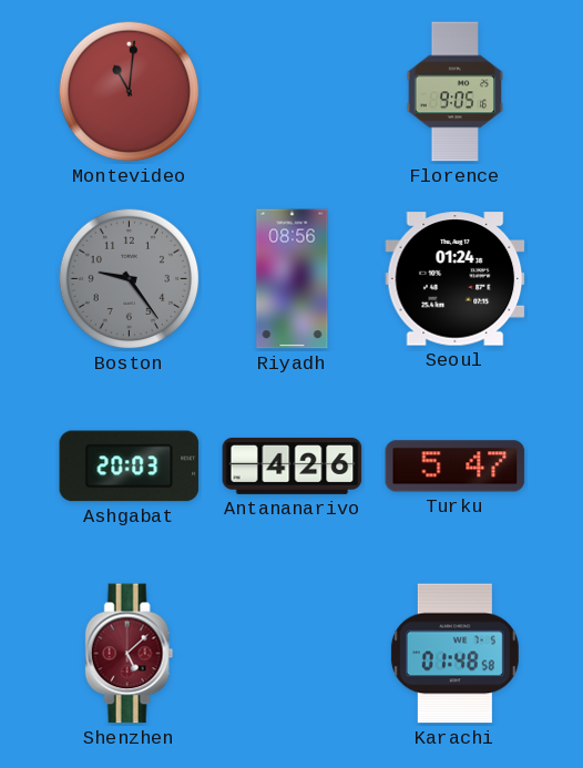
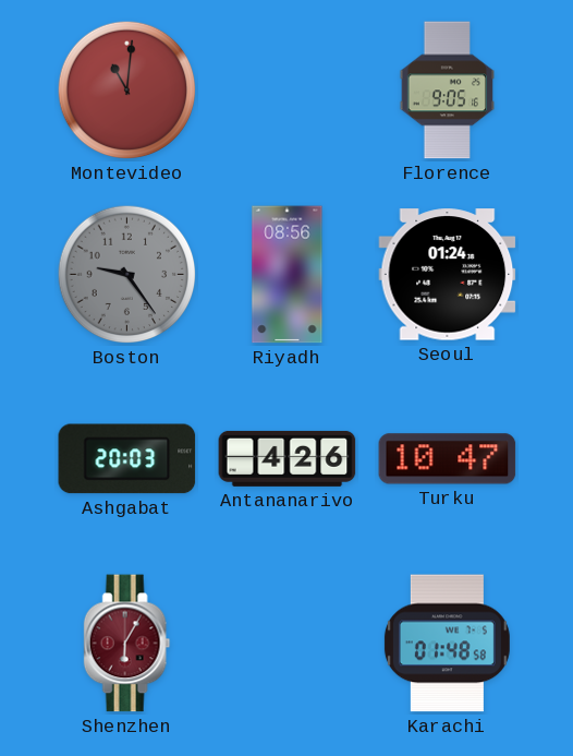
Turku: 5:47 -> 10:47
Shenzhen: 5:08 -> 6:05
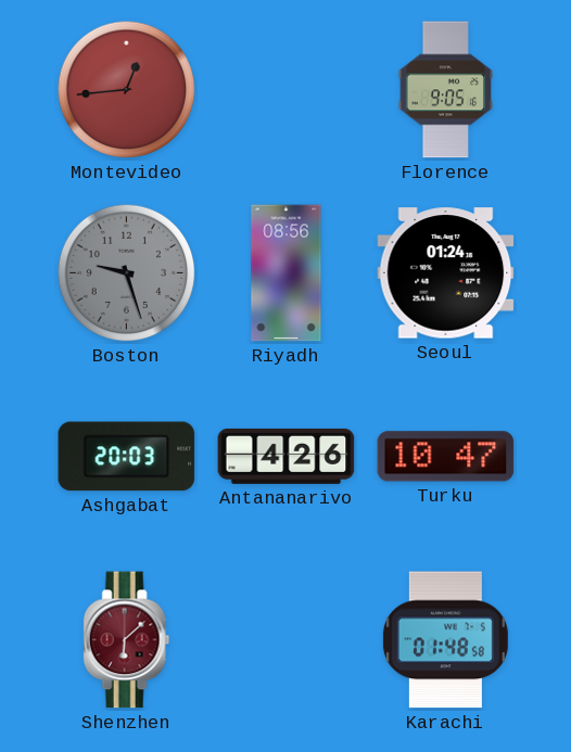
Montevideo: 11:01 -> 12:44
Boston: 9:24 -> 9:27
Shenzhen: 6:05 -> 6:08
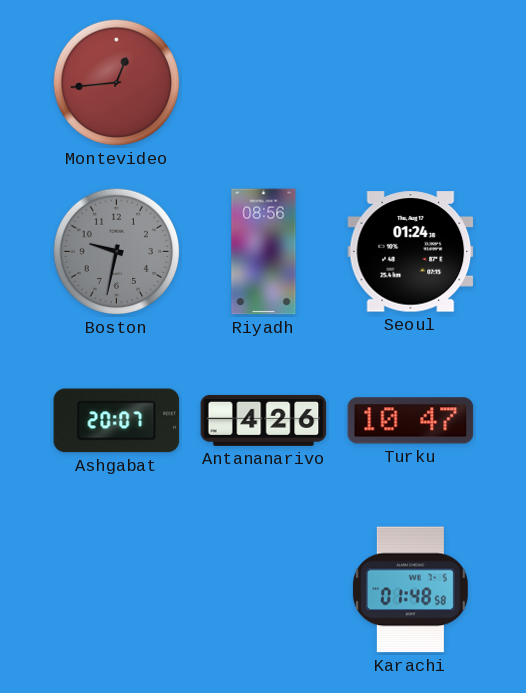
Florence: 9:05 -> none
Boston: 9:27 -> 9:32
Ashgabat: 20:03 -> 20:07
Shenzhen: 6:08 -> none
